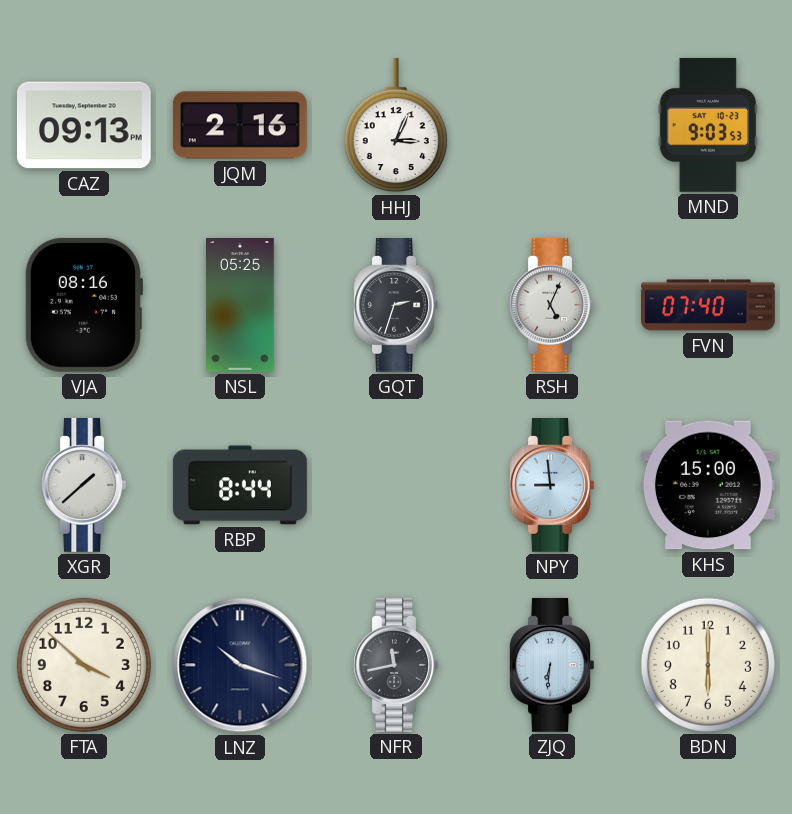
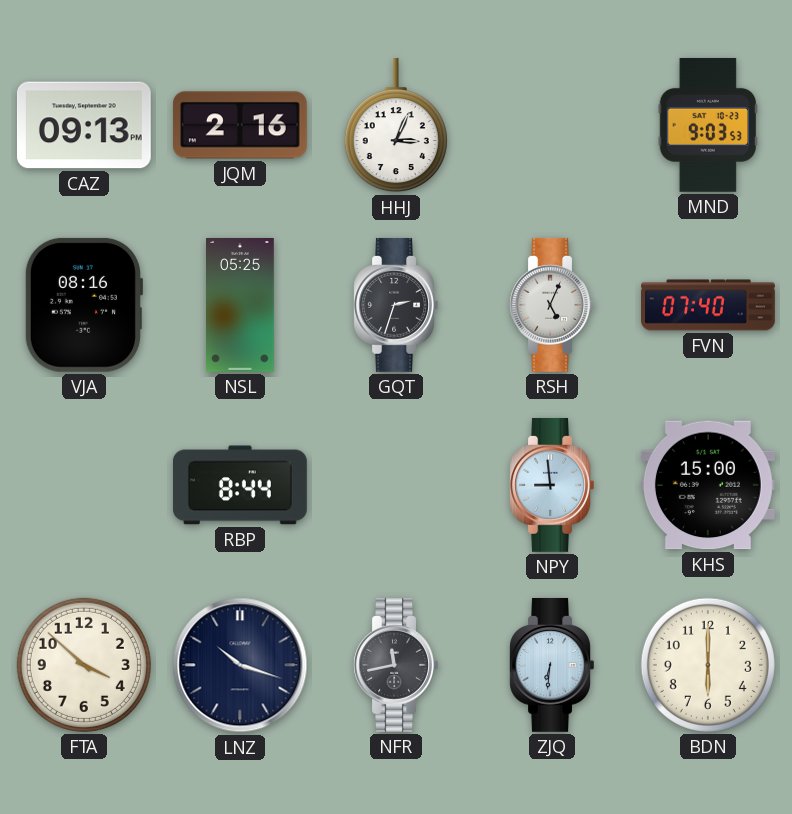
XGR: 1:38 -> none
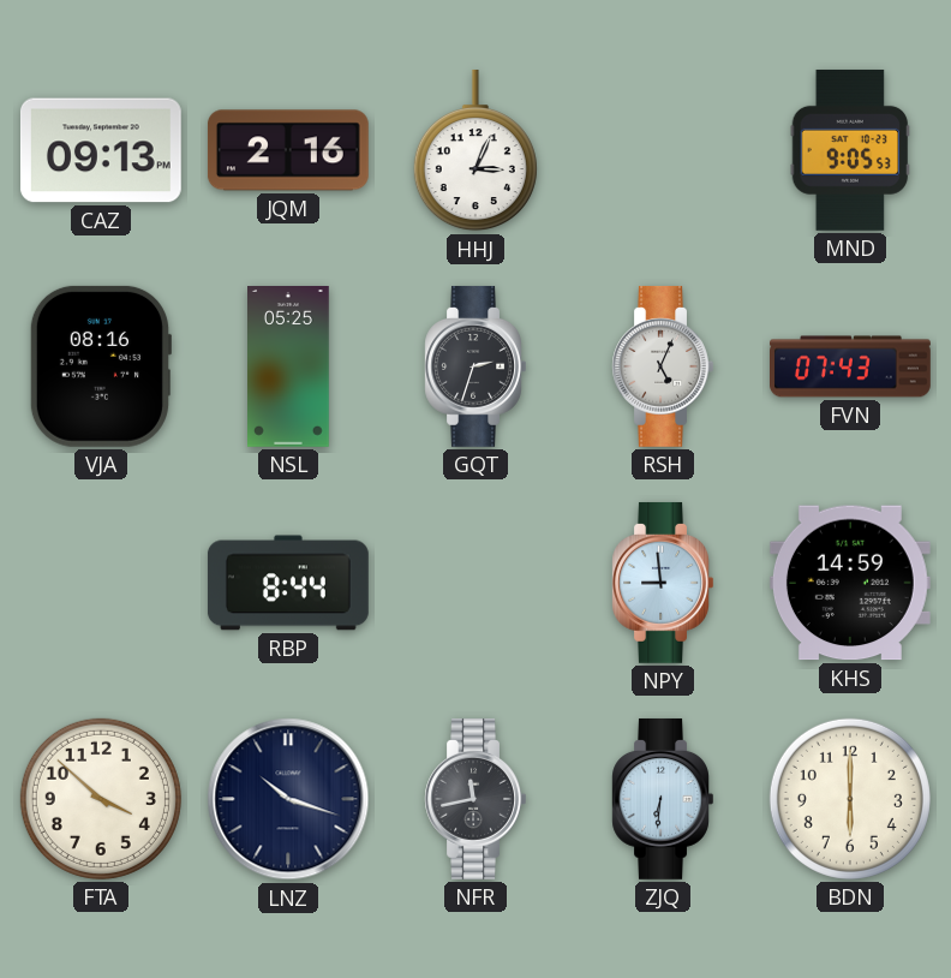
MND: 9:03 -> 9:05
FVN: 07:40 -> 07:43
KHS: 15:00 -> 14:59
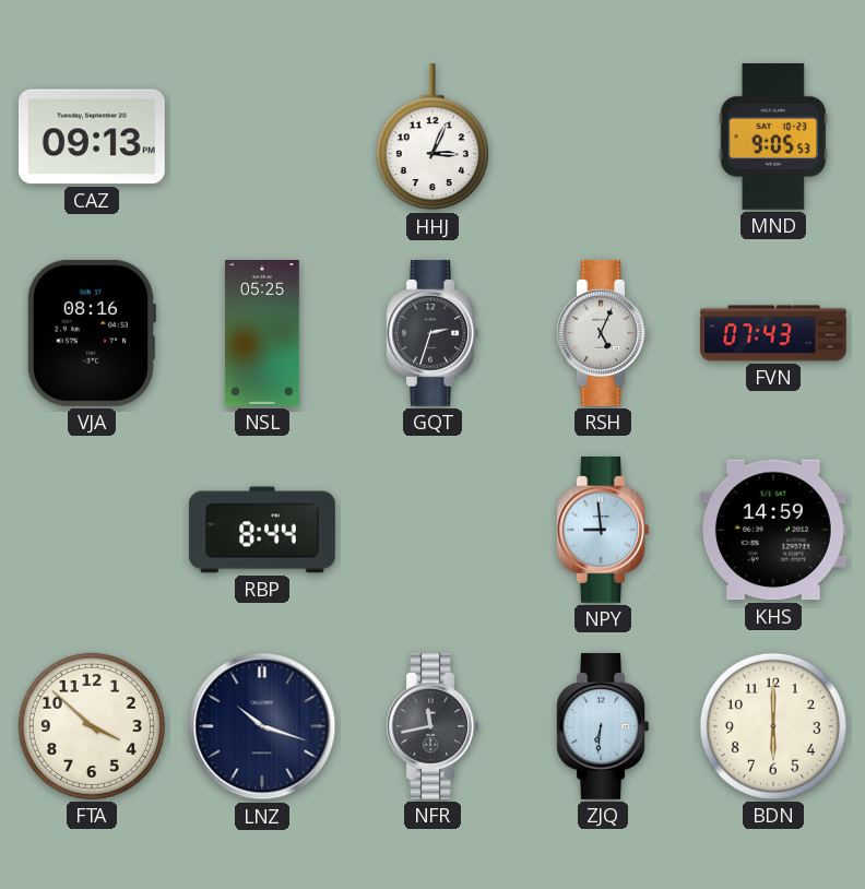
JQM: 2:16 -> none
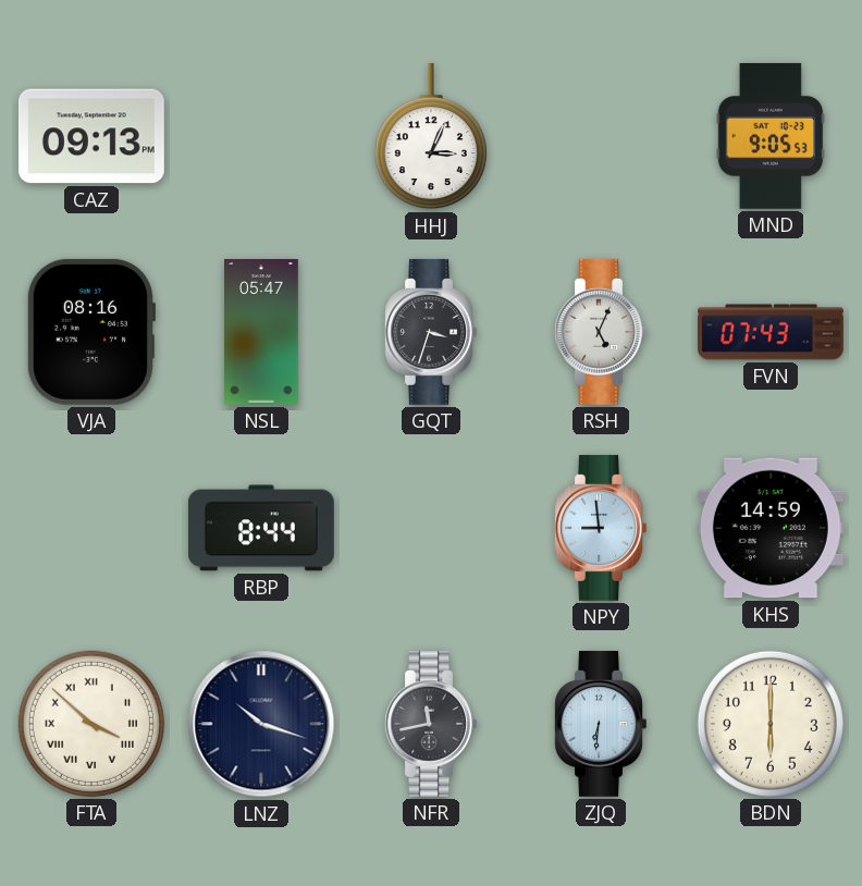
NSL: 05:25 -> 05:47
GQT: 2:33 -> 3:33
FTA numerals: Arabic -> Roman
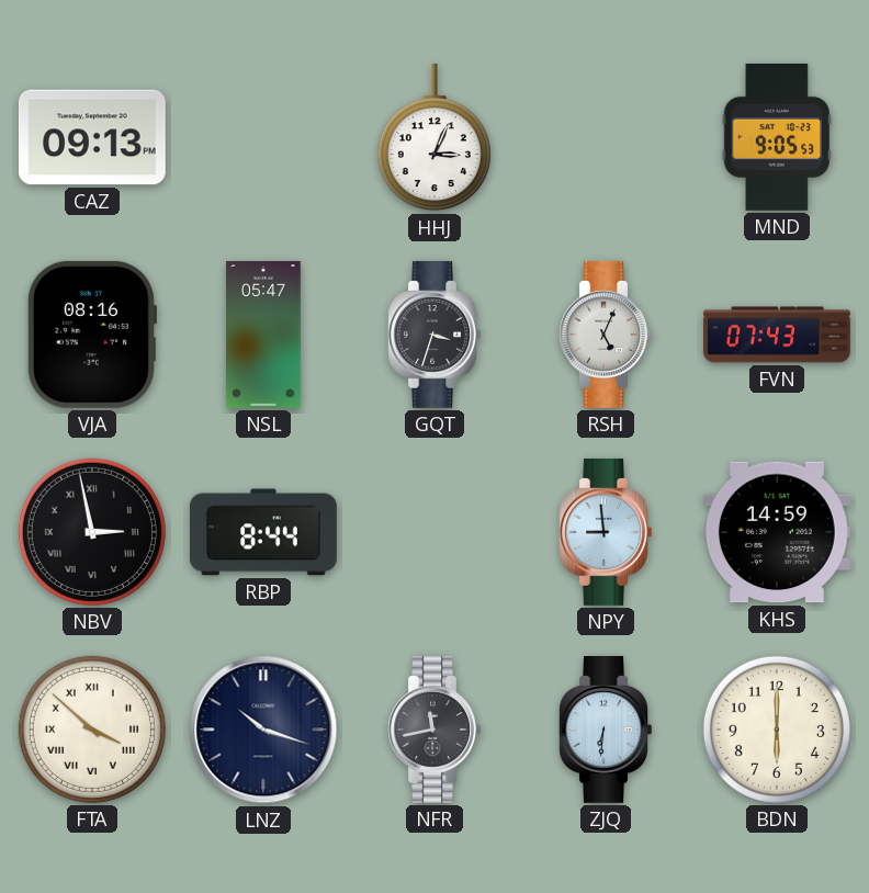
NBV: none -> 2:58
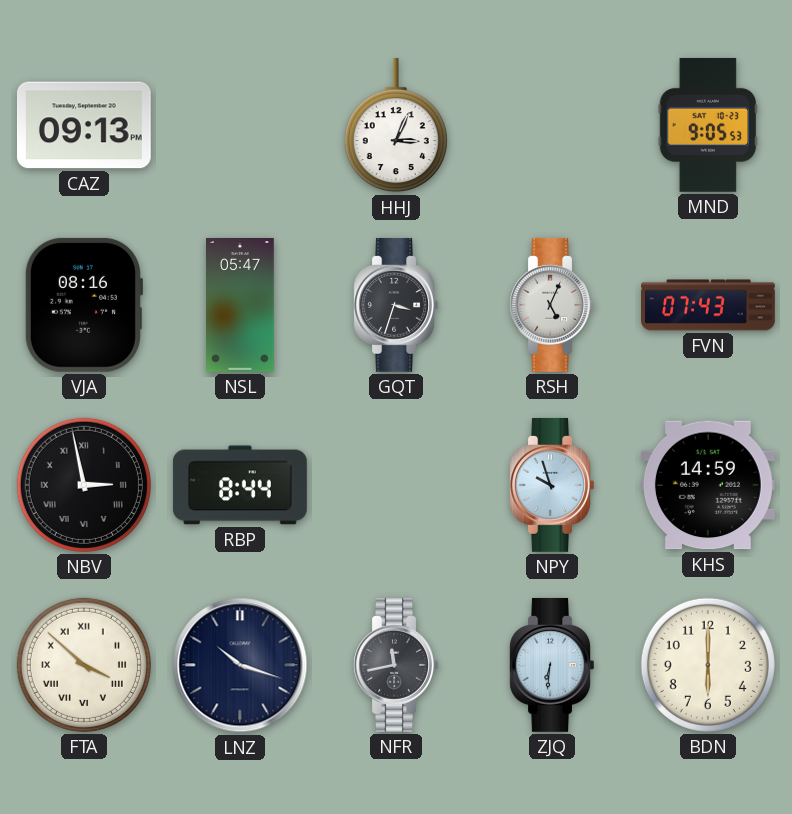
NPY: 8:59 -> 9:57
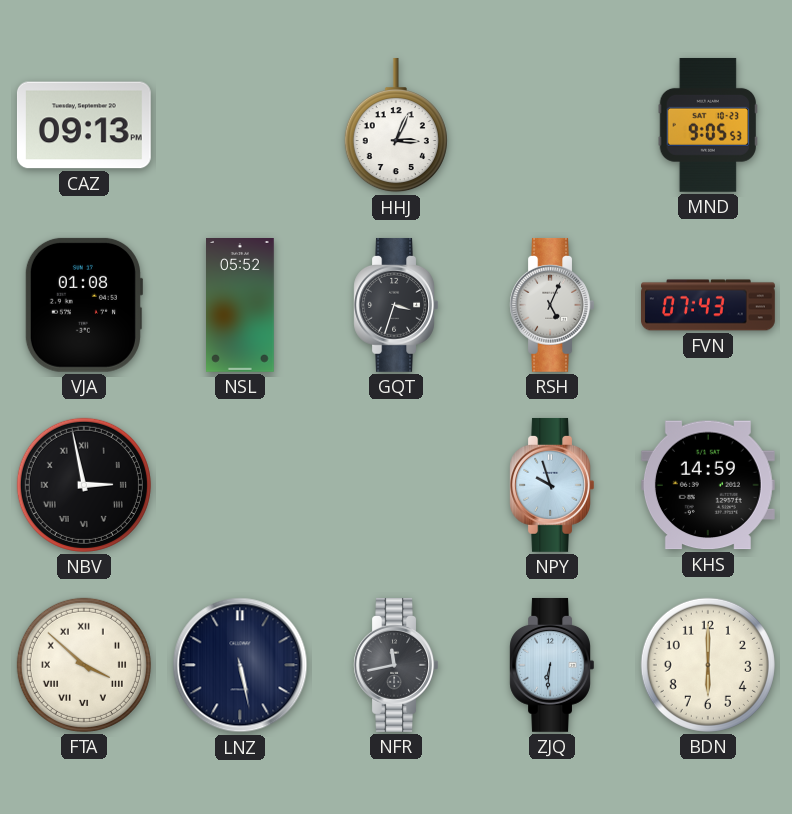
VJA: 08:16 -> 01:08
NSL: 05:47 -> 05:52
RBP: 8:44 -> none
LNZ: 10:18 -> 5:28
